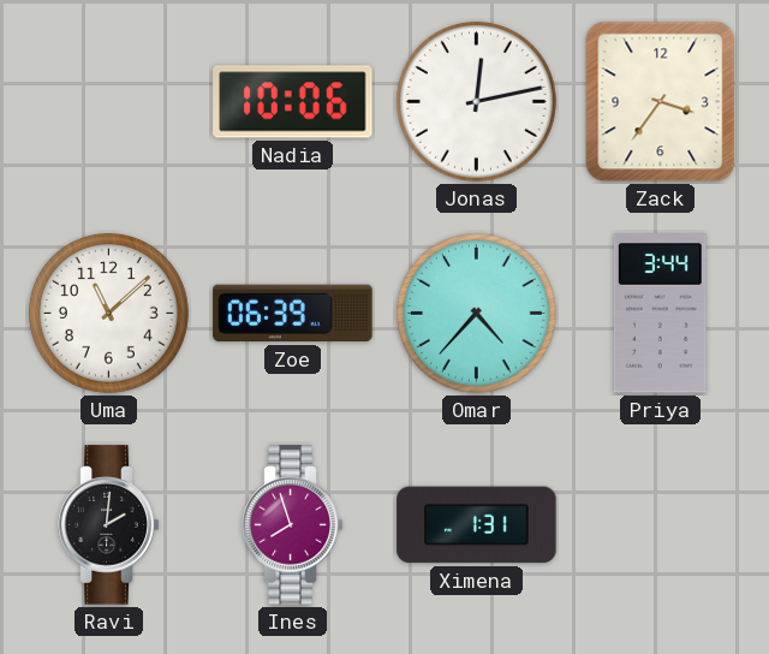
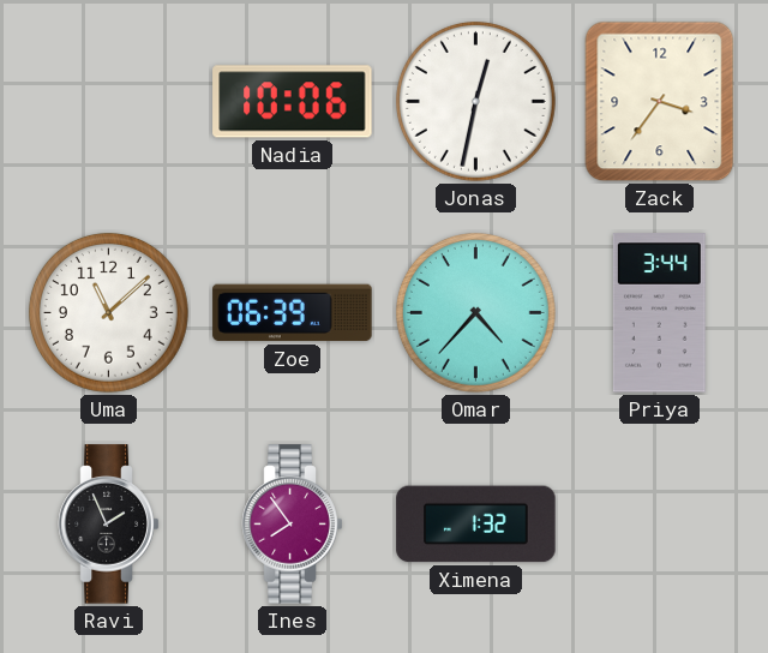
Jonas: 12:13 -> 12:32
Ravi: 2:01 -> 1:56
Ines: 7:57 -> 7:54
Ximena: 1:31 -> 1:32
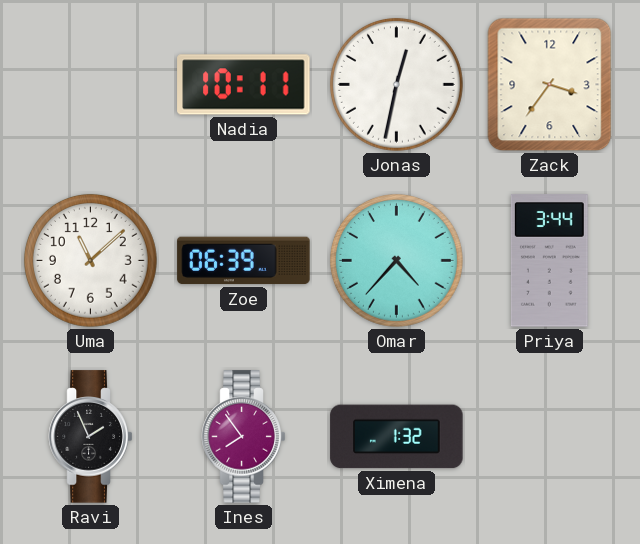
Nadia: 10:06 -> 10:11
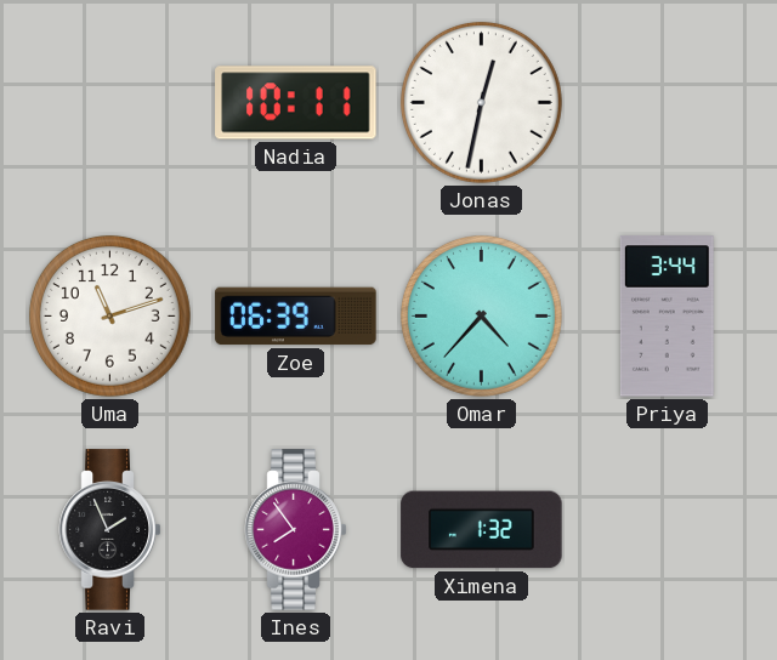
Zack: 3:36 -> none
Uma: 11:08 -> 11:12
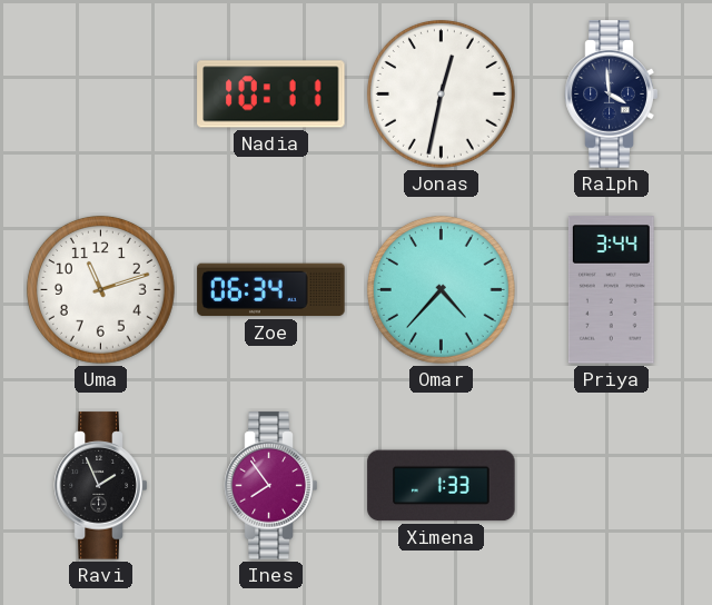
Ralph: none -> 3:59
Zoe: 06:39 -> 06:34
Ximena: 1:32 -> 1:33
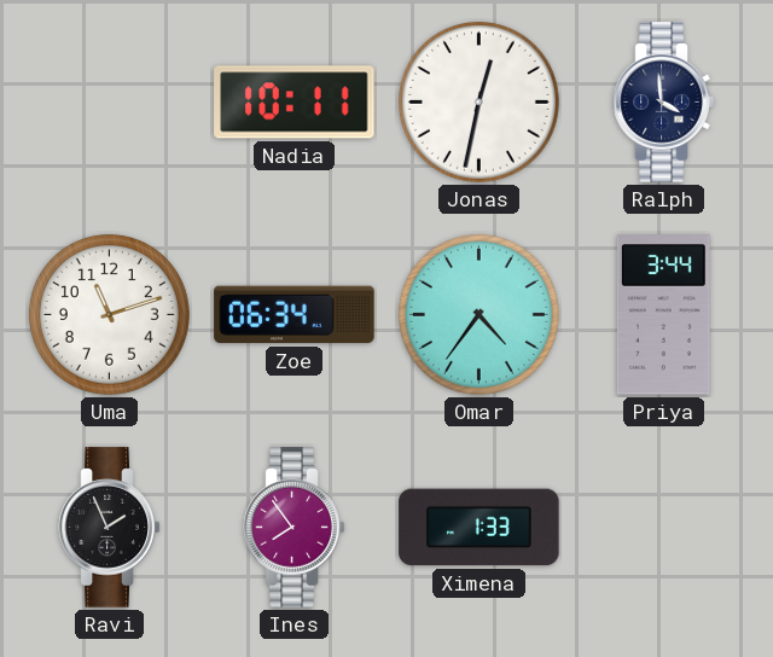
Omar: 4:37 -> 4:36
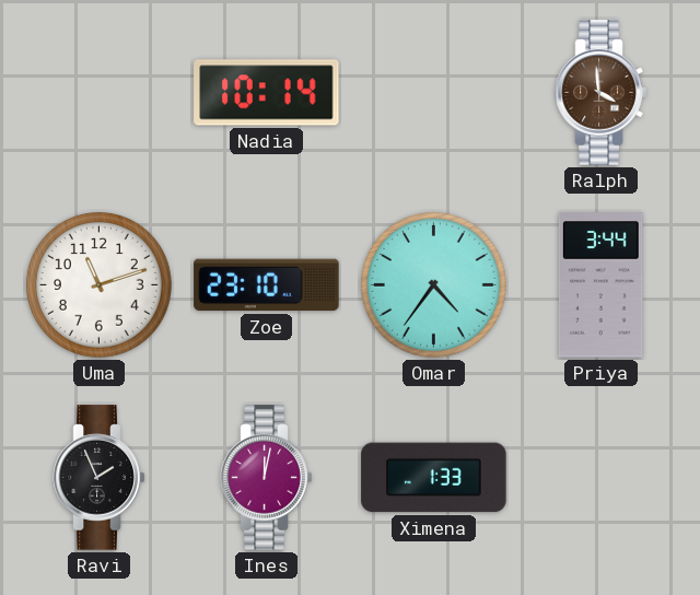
Nadia: 10:11 -> 10:14
Jonas: 12:32 -> none
Ralph dial: navy -> brown
Zoe: 06:34 -> 23:10
Ines: 7:54 -> 12:02
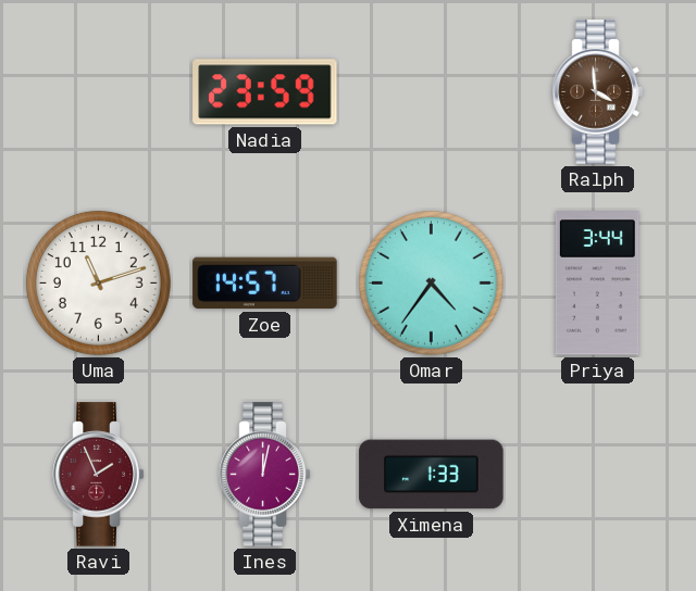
Nadia: 10:14 -> 23:59
Zoe: 23:10 -> 14:57
Ravi dial: black -> burgundy
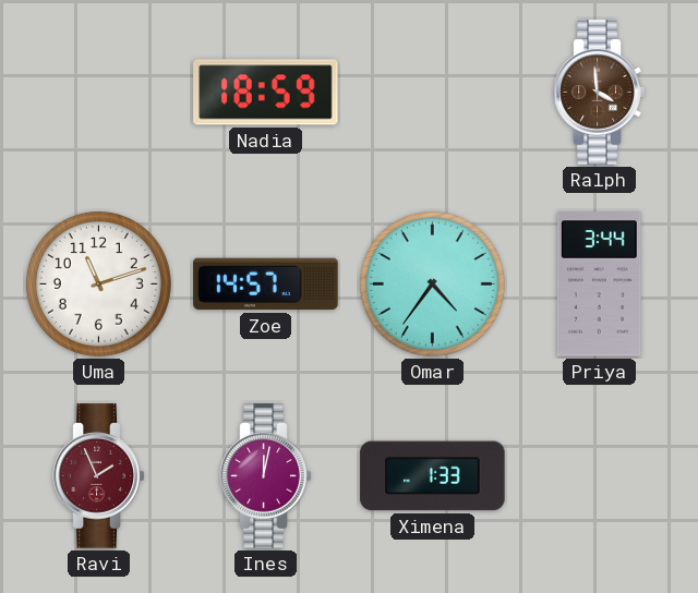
Nadia: 23:59 -> 18:59
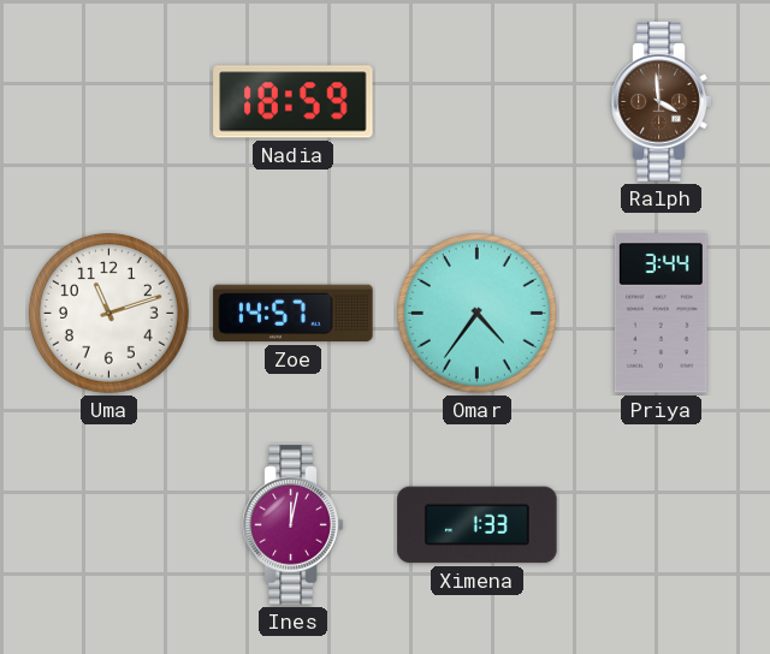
Ravi: 1:56 -> none
